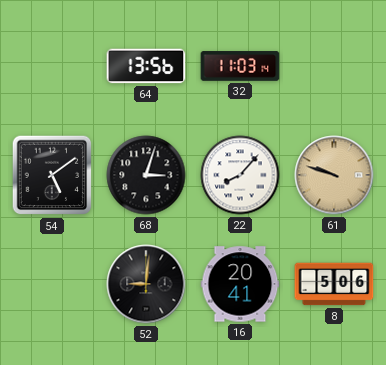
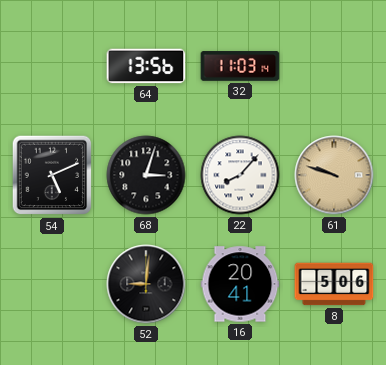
54: 5:09 -> 5:11
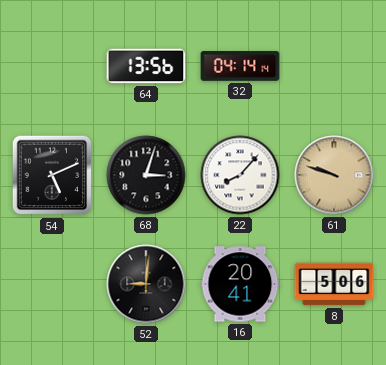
32: 11:03 -> 04:14
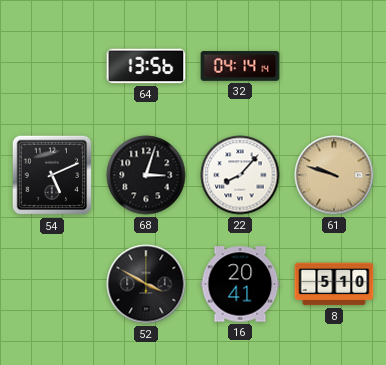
52: 9:01 -> 3:50
8: 5:06 -> 5:10
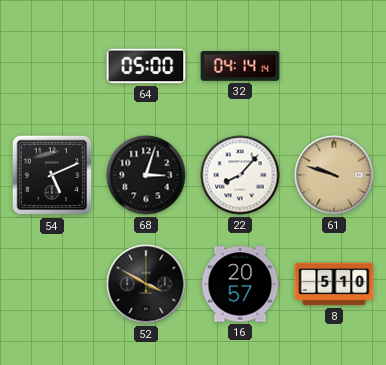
64: 13:56 -> 05:00
16: 20:41 -> 20:57
